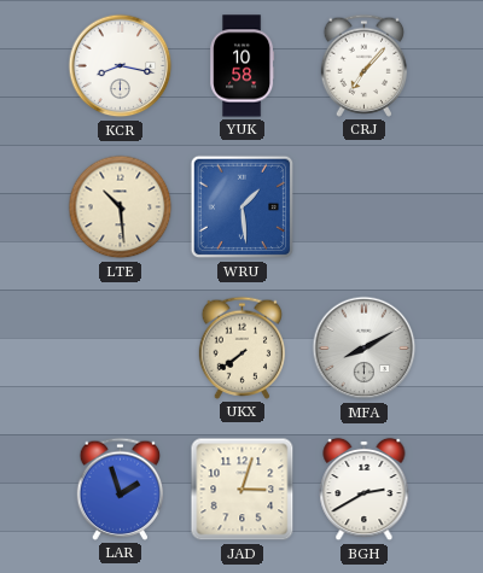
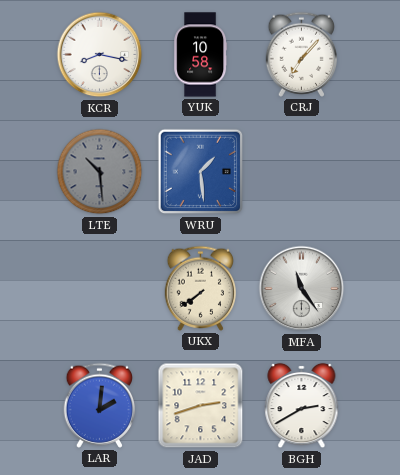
LTE dial: cream -> grey
MFA: 8:10 -> 11:24
LAR: 1:57 -> 2:01
JAD: 3:03 -> 2:42
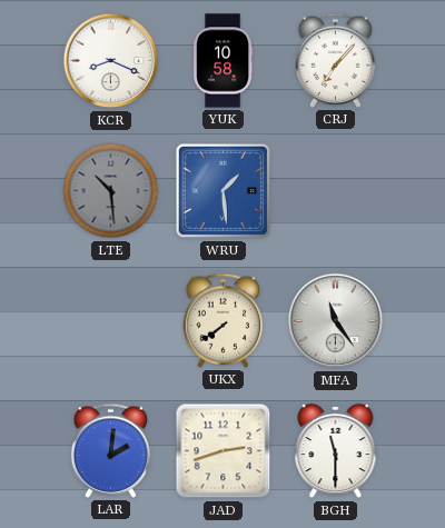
KCR: 8:17 -> 8:19
BGH: 2:40 -> 11:30
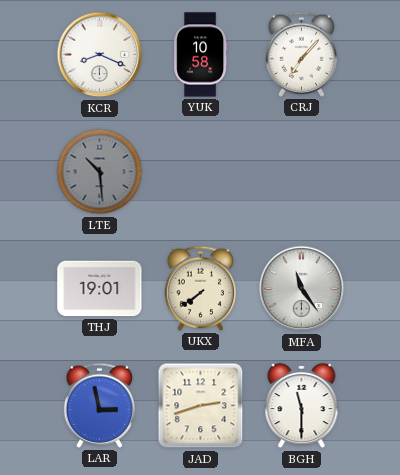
WRU: 1:29 -> none
THJ: none -> 19:01
LAR: 2:01 -> 2:58
